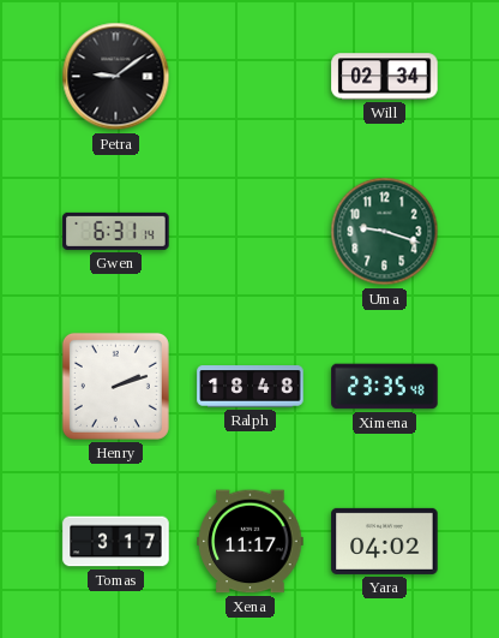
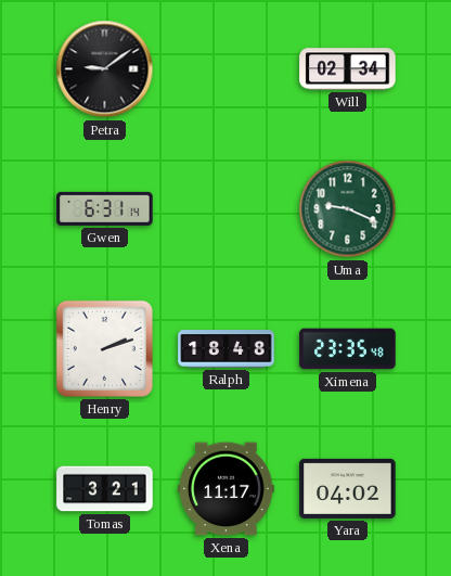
Uma: 9:18 -> 9:19
Tomas: 3:17 -> 3:21
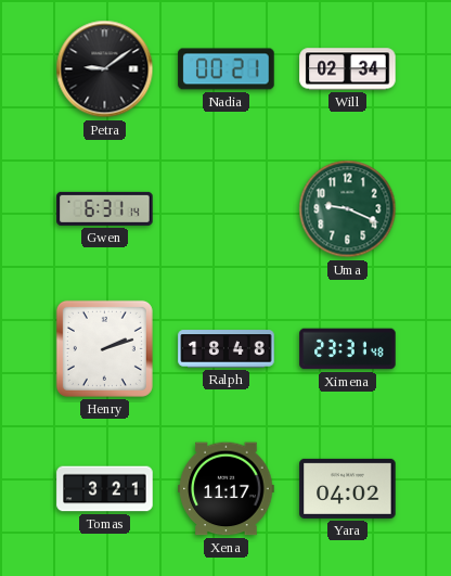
Nadia: none -> 00:21
Ximena: 23:35 -> 23:31
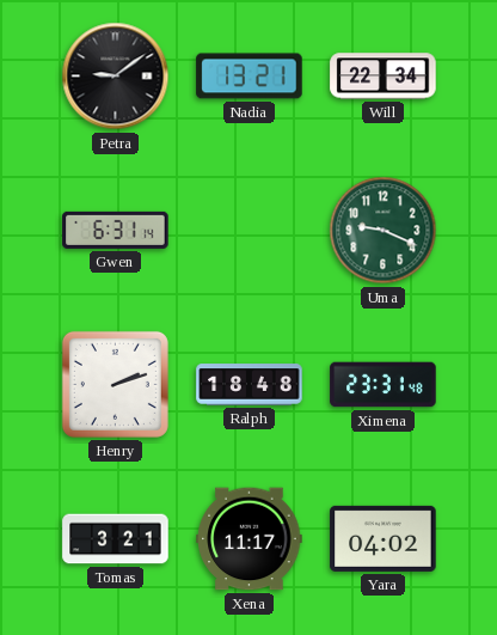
Nadia: 00:21 -> 13:21
Will: 02:34 -> 22:34
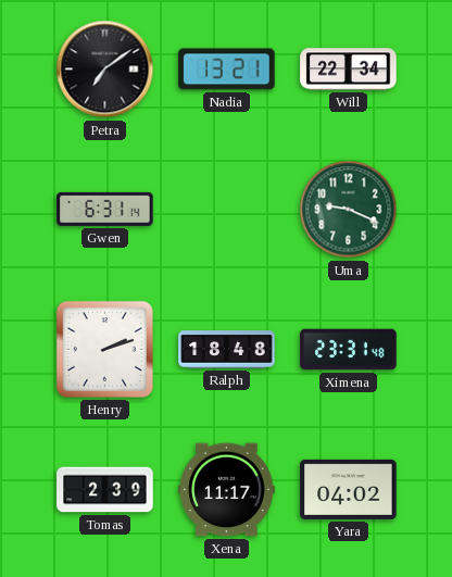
Petra: 9:09 -> 7:09
Tomas: 3:21 -> 2:39
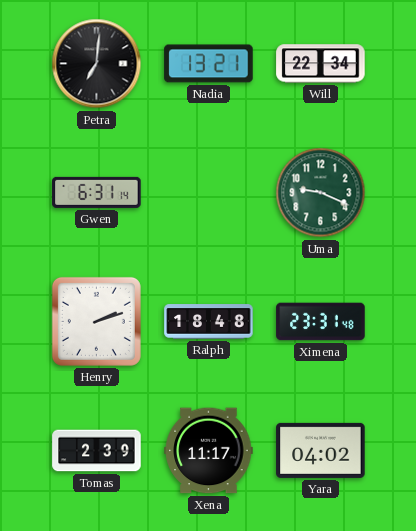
Petra: 7:09 -> 7:01
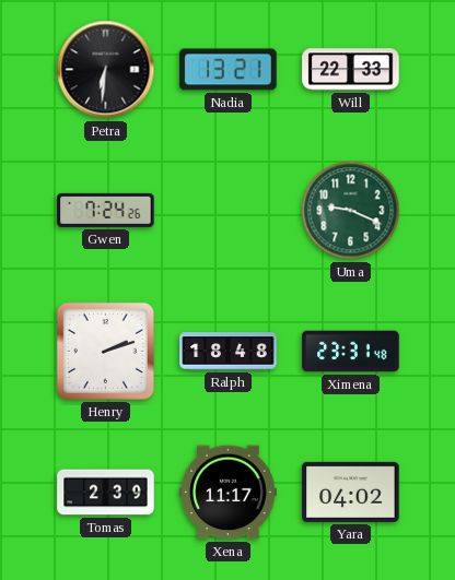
Petra: 7:01 -> 6:31
Will: 22:34 -> 22:33
Gwen: 6:31 -> 7:24
